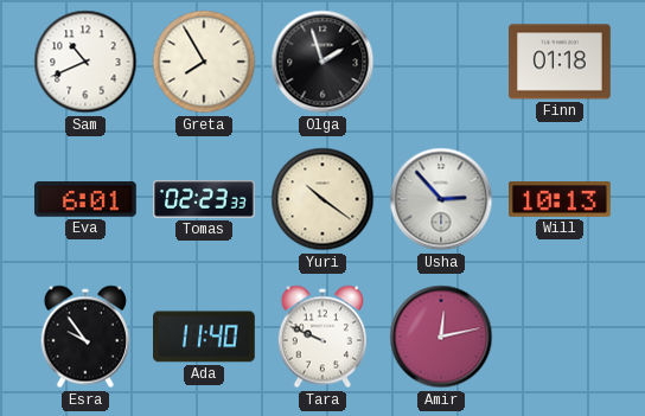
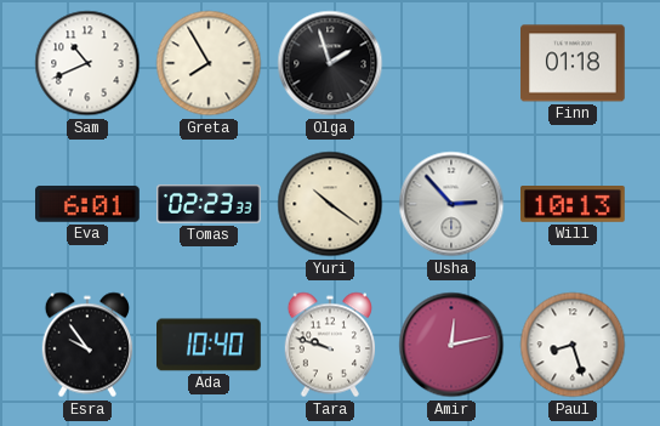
Ada: 11:40 -> 10:40
Tara: 9:49 -> 9:48
Paul: none -> 8:27
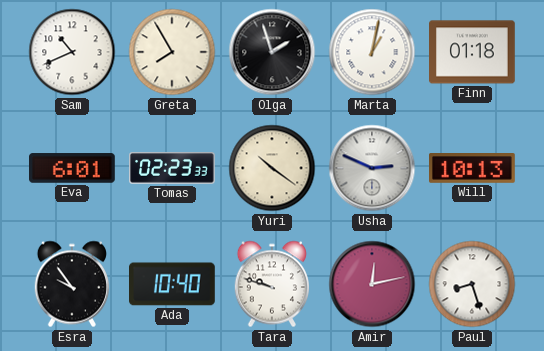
Marta: none -> 1:02
Usha: 2:53 -> 2:49
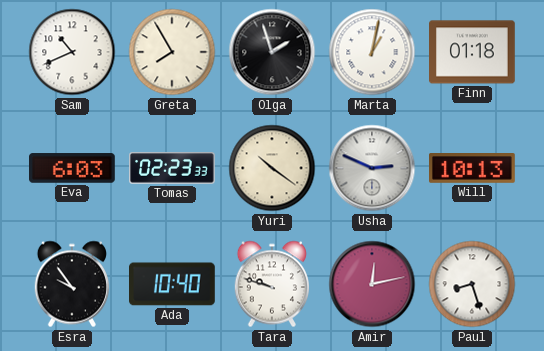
Eva: 6:01 -> 6:03
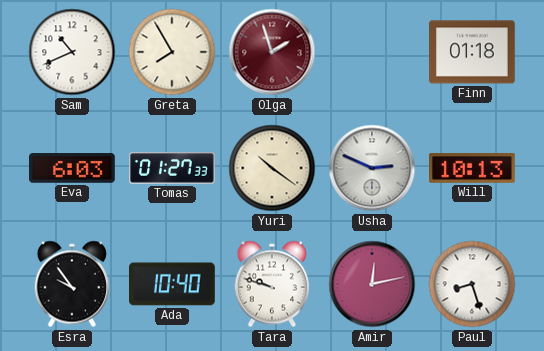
Olga dial: black -> burgundy
Marta: 1:02 -> none
Tomas: 02:23 -> 01:27
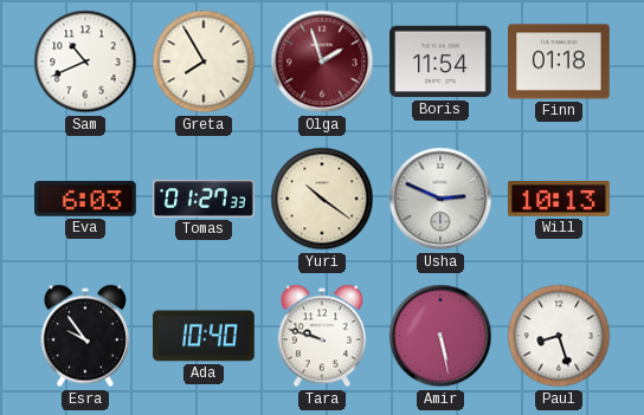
Boris: none -> 11:54
Amir: 12:13 -> 5:28
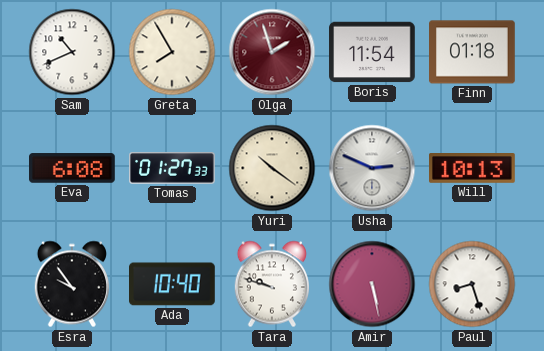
Eva: 6:03 -> 6:08
